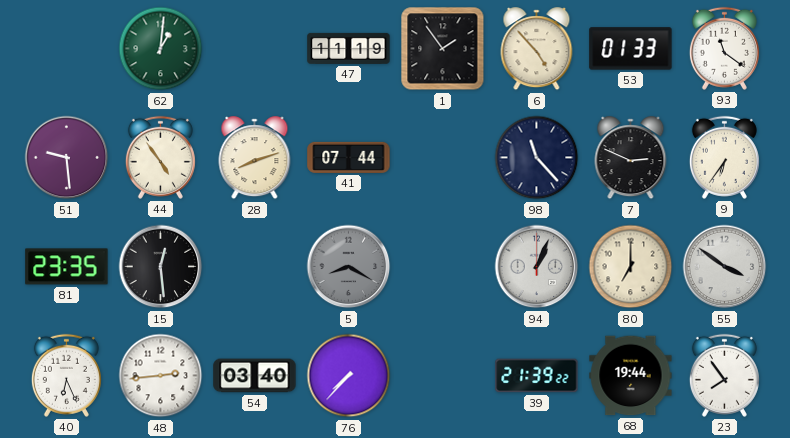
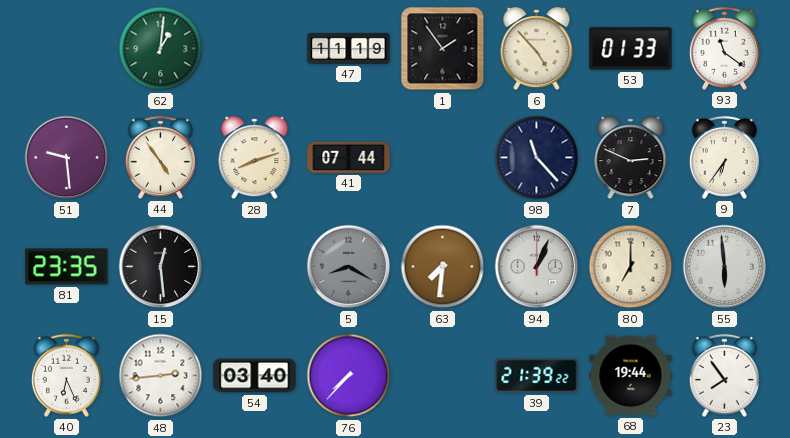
63: none -> 7:31
55: 3:51 -> 5:59
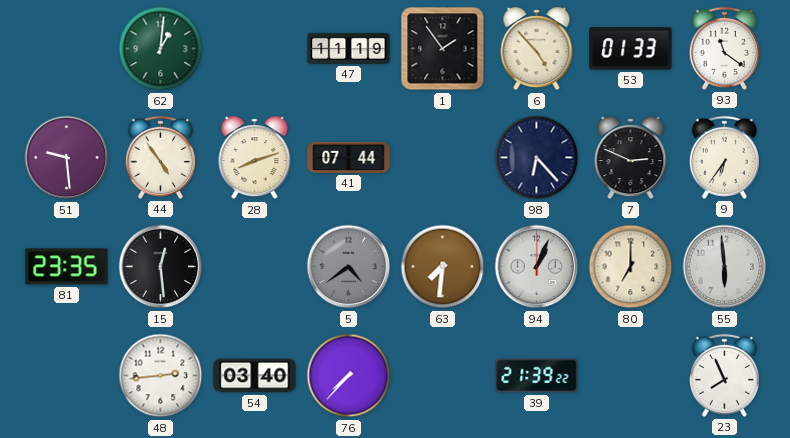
98: 11:23 -> 6:23
5: 8:20 -> 4:39
40: 6:26 -> none
68: 19:44 -> none
23: 7:54 -> 7:56
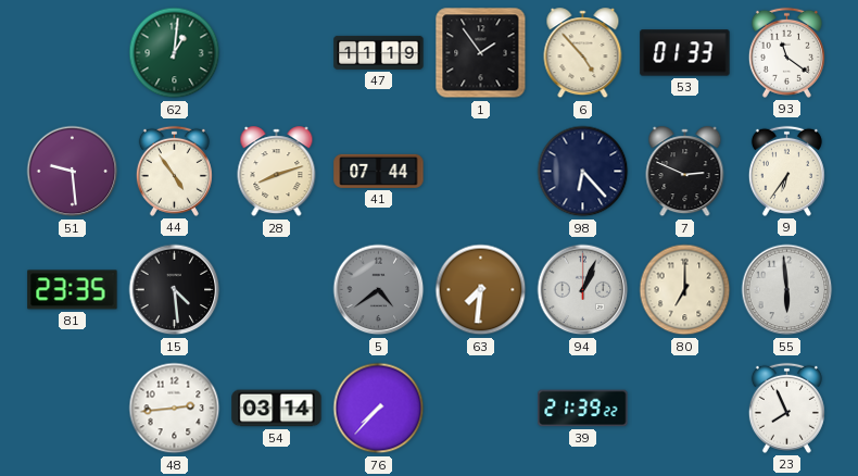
15: 12:29 -> 4:29
54: 03:40 -> 03:14
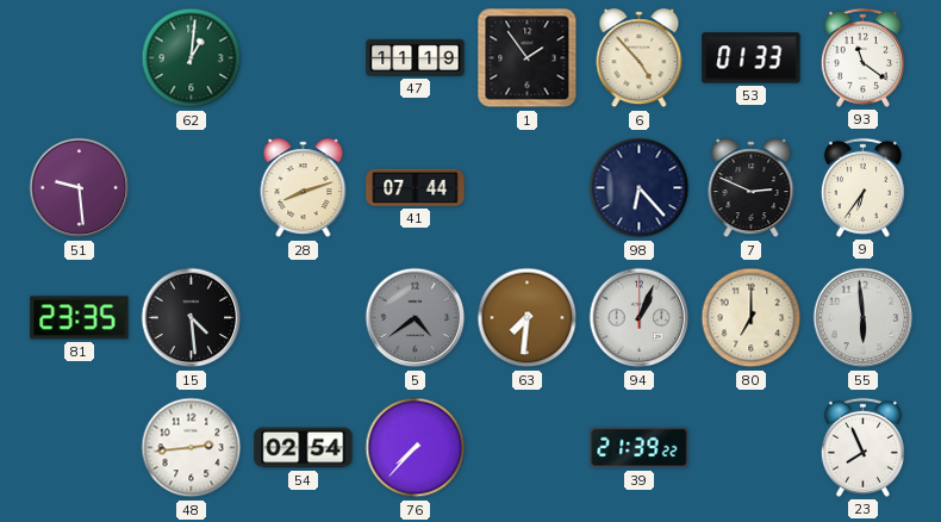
44: 4:54 -> none
54: 03:14 -> 02:54
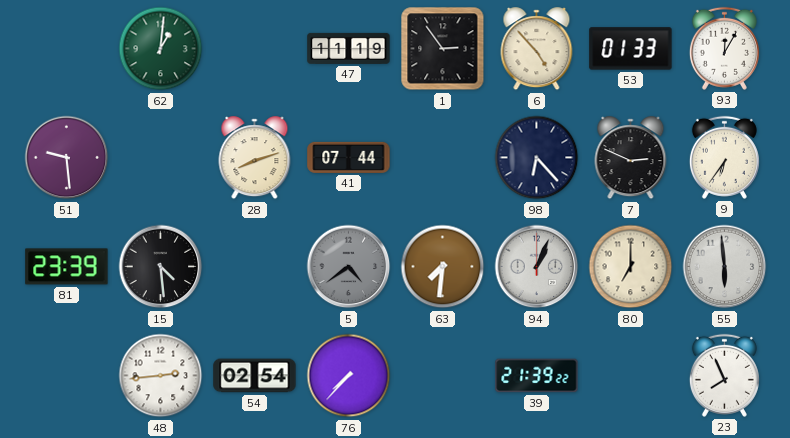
1: 1:54 -> 2:54
93: 11:21 -> 12:05
81: 23:35 -> 23:39
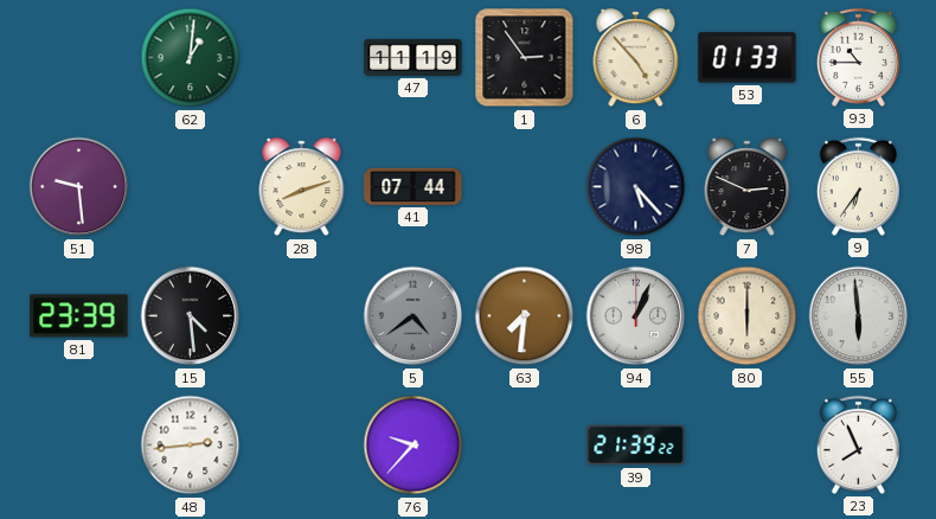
93: 12:05 -> 10:45
98: 6:23 -> 5:23
80: 7:00 -> 6:00
54: 02:54 -> none
76: 7:37 -> 9:37
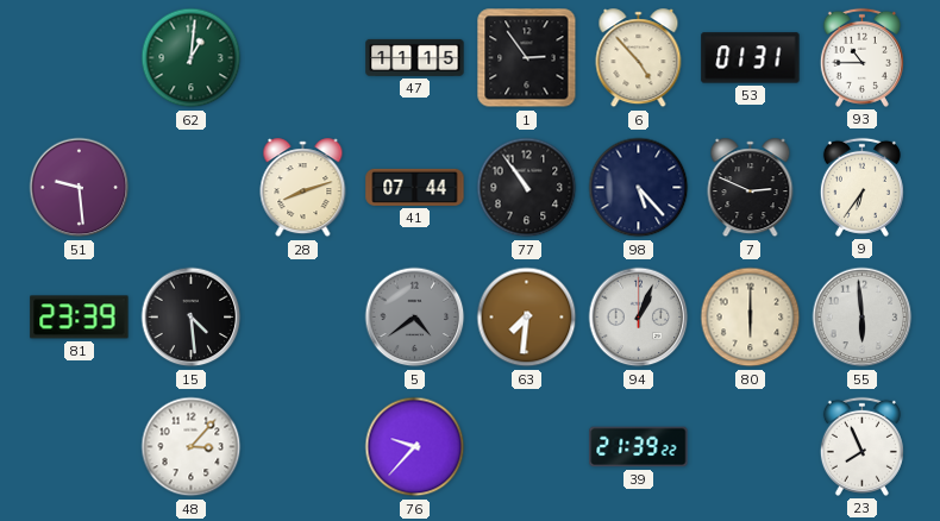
47: 11:19 -> 11:15
53: 01:33 -> 01:31
77: none -> 10:54
48: 2:44 -> 3:07
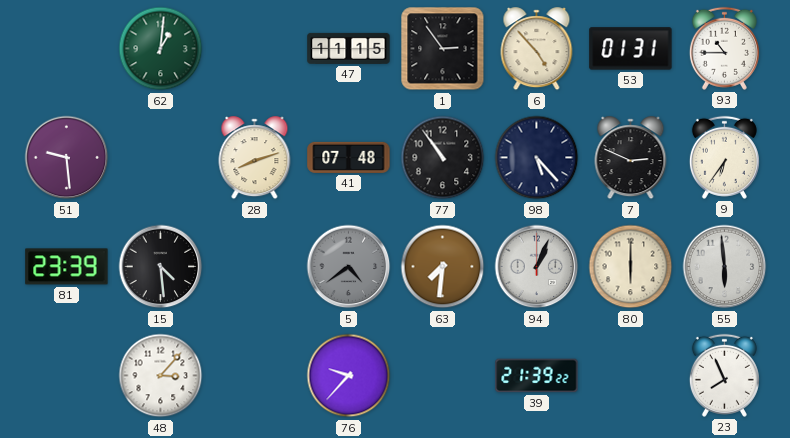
41: 07:44 -> 07:48
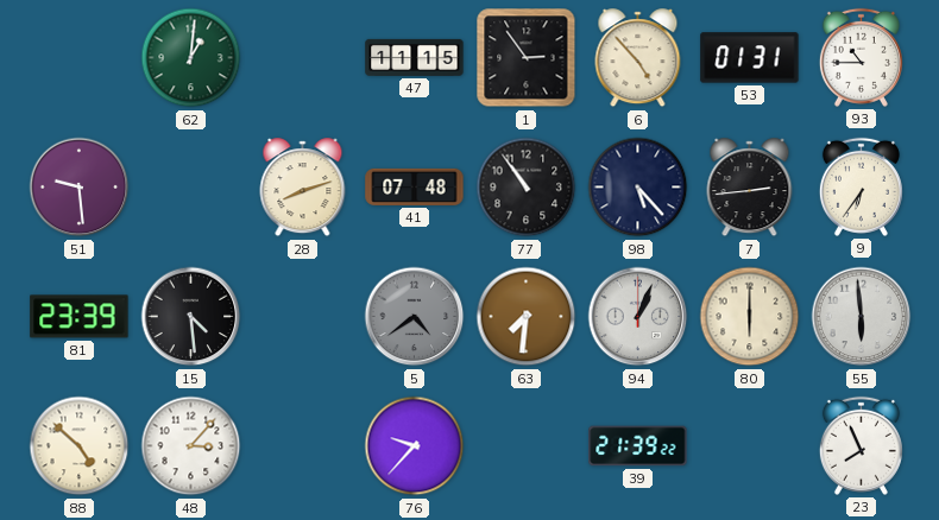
7: 2:49 -> 2:44
88: none -> 4:52
